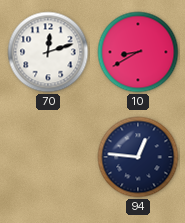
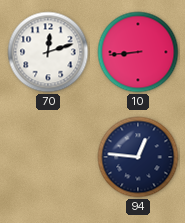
10: 8:40 -> 8:44
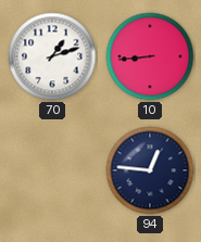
70: 12:12 -> 1:12
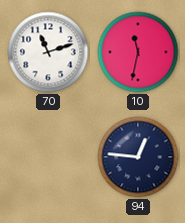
70: 1:12 -> 11:12
10: 8:44 -> 11:32
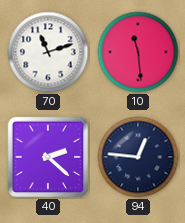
10: 11:32 -> 11:29
40: none -> 2:22
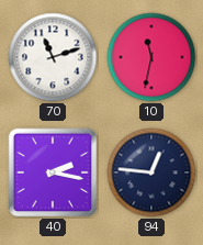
10: 11:29 -> 11:32
40: 2:22 -> 2:17
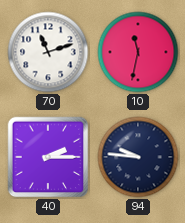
40: 2:17 -> 2:15
94: 12:46 -> 9:46
